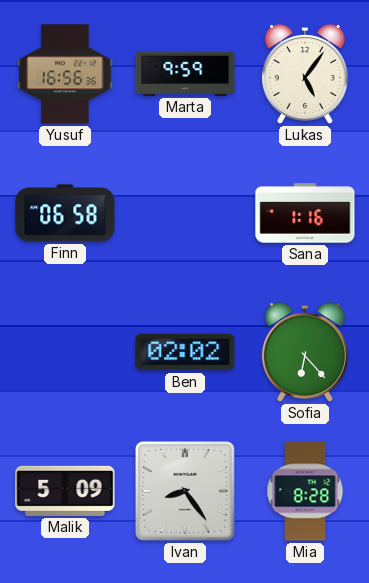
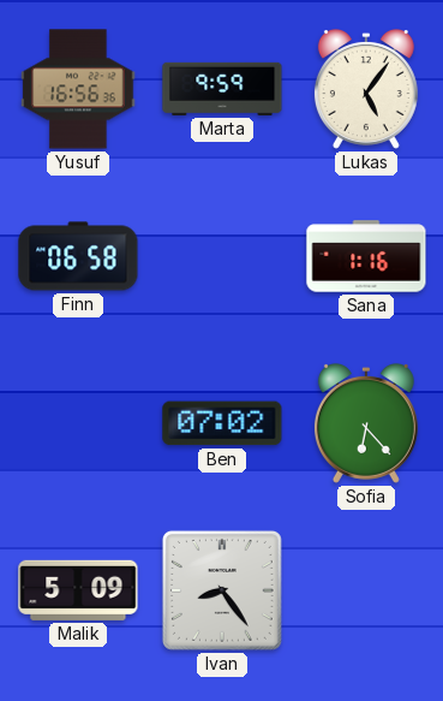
Ben: 02:02 -> 07:02
Mia: 8:28 -> none
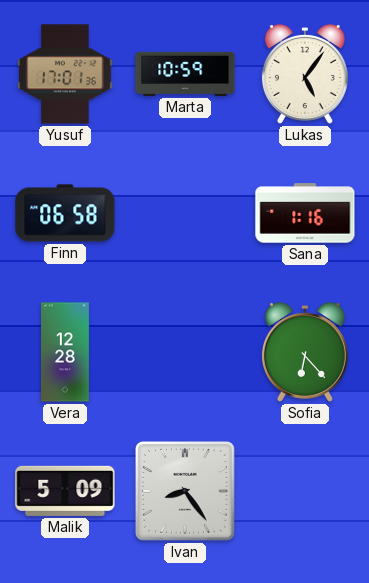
Yusuf: 16:56 -> 17:01
Marta: 9:59 -> 10:59
Vera: none -> 12:28
Ben: 07:02 -> none
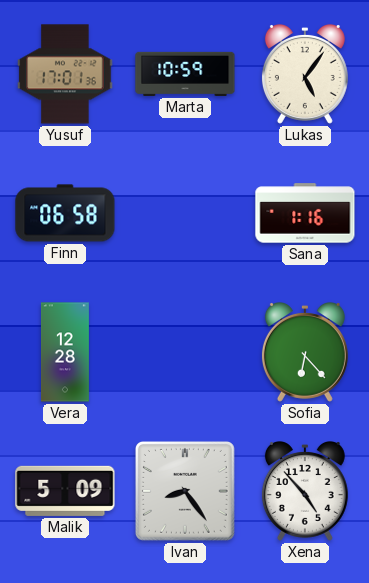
Xena: none -> 4:53
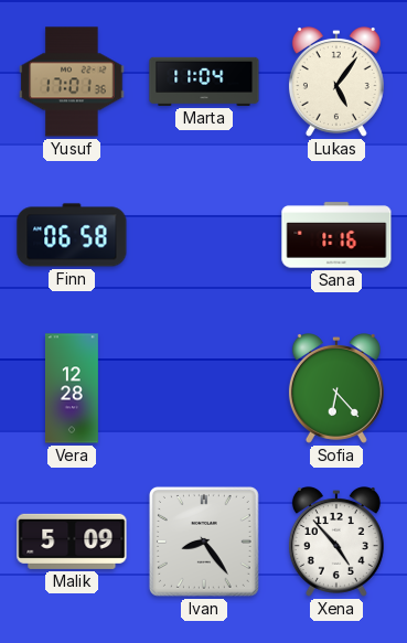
Marta: 10:59 -> 11:04
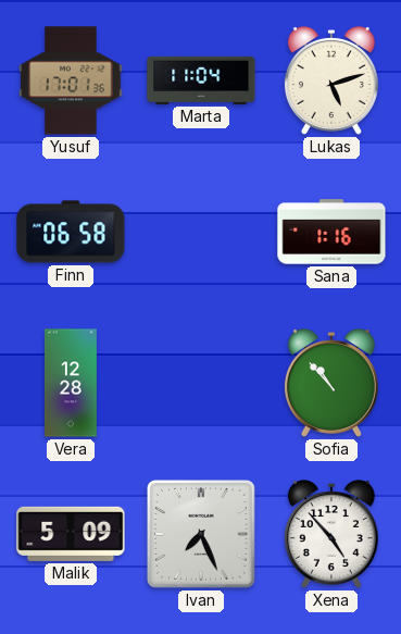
Lukas: 5:06 -> 5:12
Sofia: 6:23 -> 10:53
Ivan: 8:24 -> 7:26
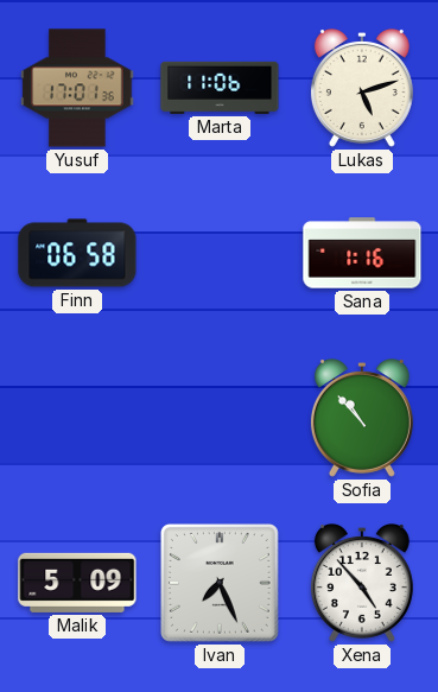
Marta: 11:04 -> 11:06
Vera: 12:28 -> none
